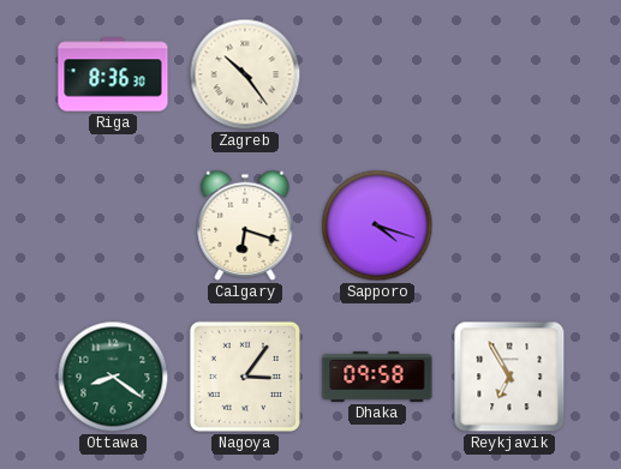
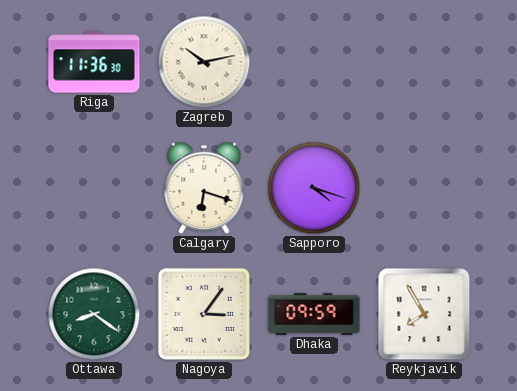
Riga: 8:36 -> 11:36
Zagreb: 10:24 -> 10:13
Dhaka: 09:58 -> 09:59
Reykjavik: 6:55 -> 7:55
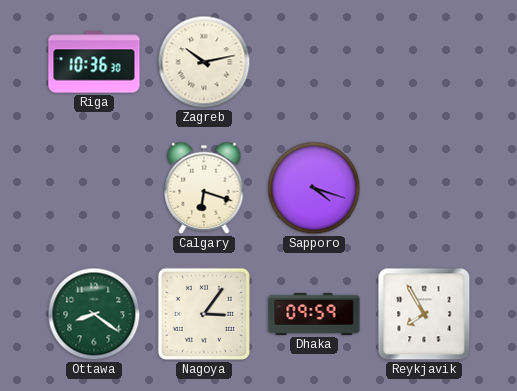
Riga: 11:36 -> 10:36
